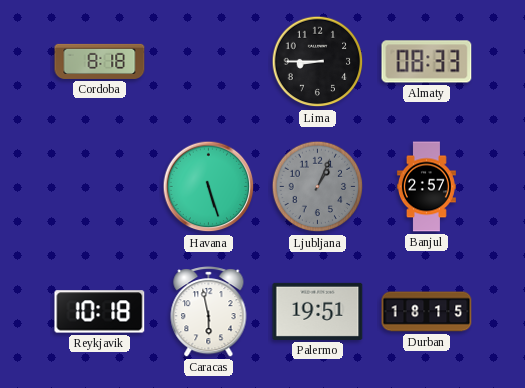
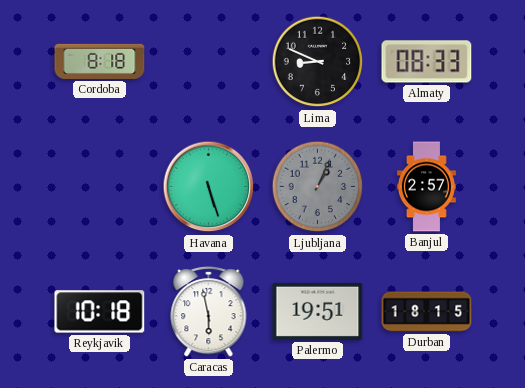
Lima: 8:45 -> 8:49
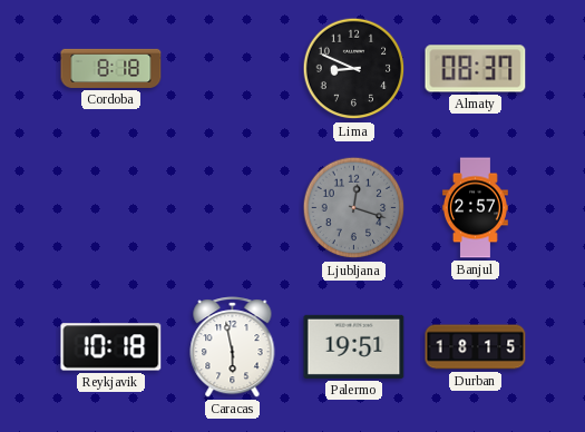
Almaty: 08:33 -> 08:37
Havana: 5:27 -> none
Ljubljana: 1:04 -> 12:18
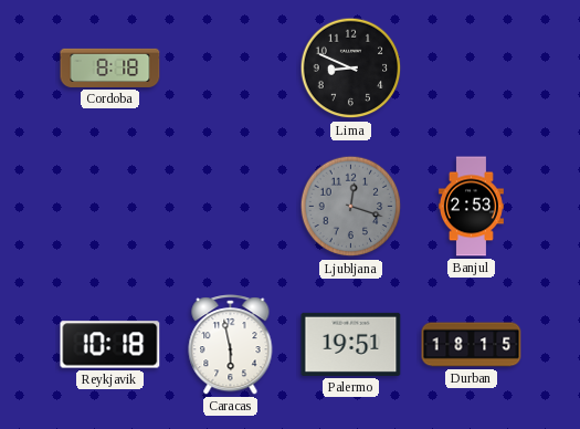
Almaty: 08:37 -> none
Banjul: 2:57 -> 2:53
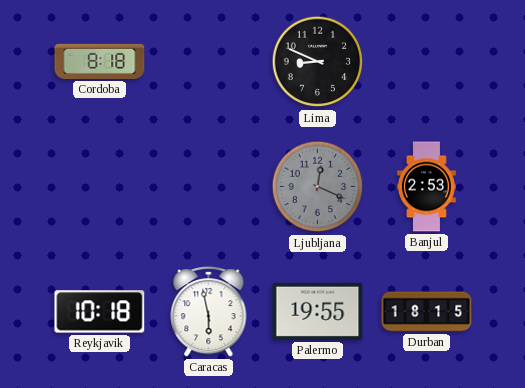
Ljubljana: 12:18 -> 12:19
Palermo: 19:51 -> 19:55
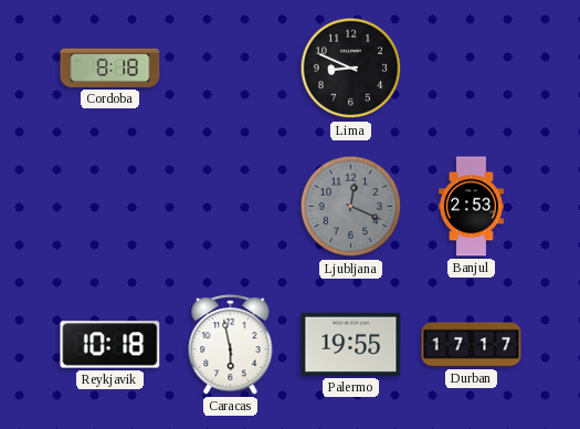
Durban: 18:15 -> 17:17
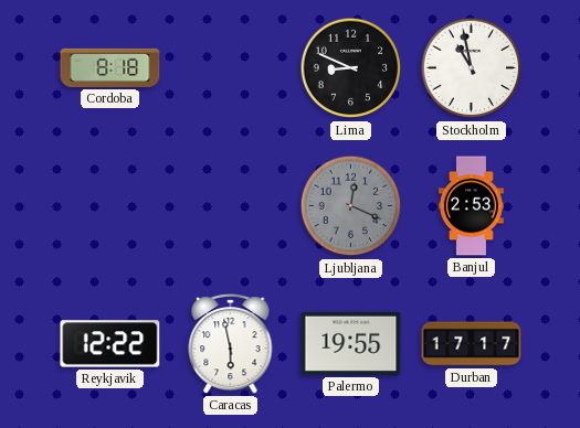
Stockholm: none -> 10:58
Reykjavik: 10:18 -> 12:22
